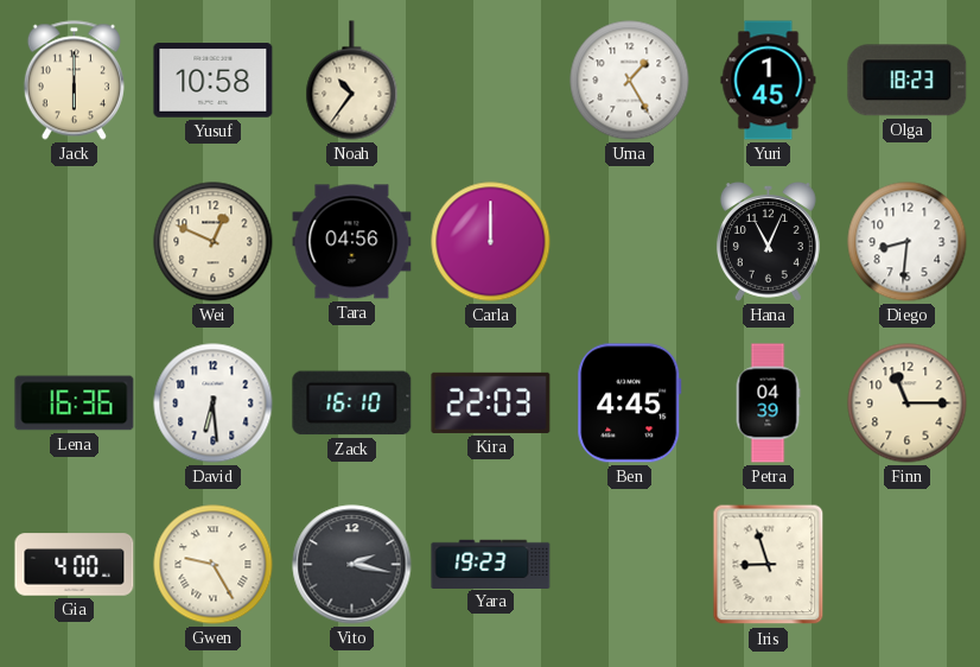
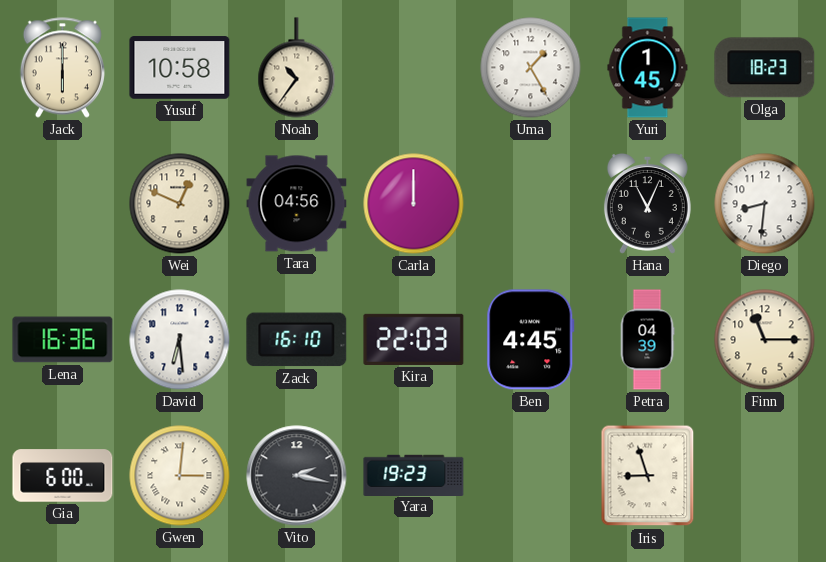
Gia: 4:00 -> 6:00
Gwen: 9:25 -> 3:01
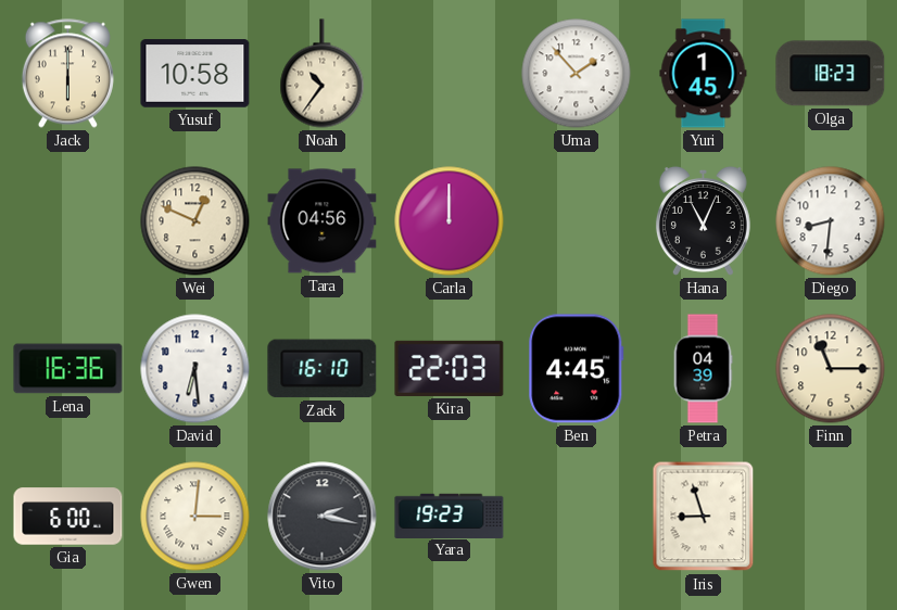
Uma: 1:25 -> 1:53
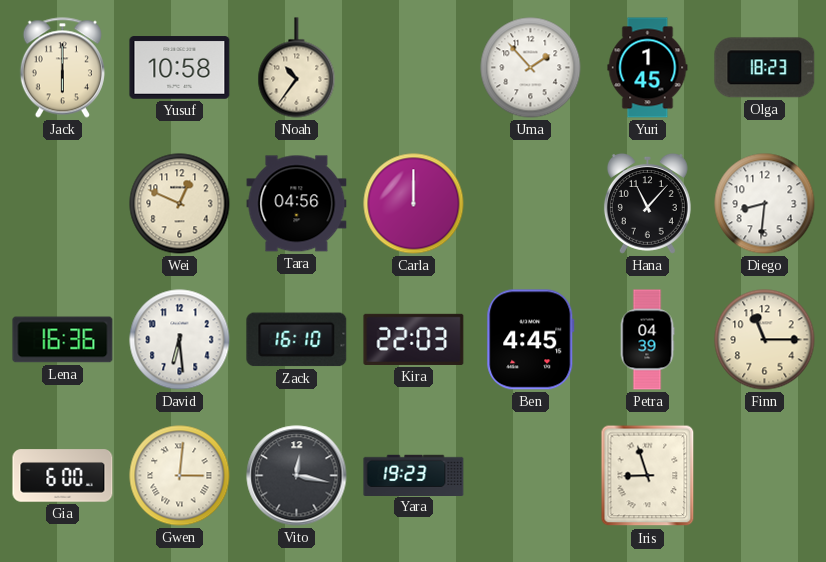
Hana: 11:04 -> 11:07
Vito: 2:17 -> 12:17
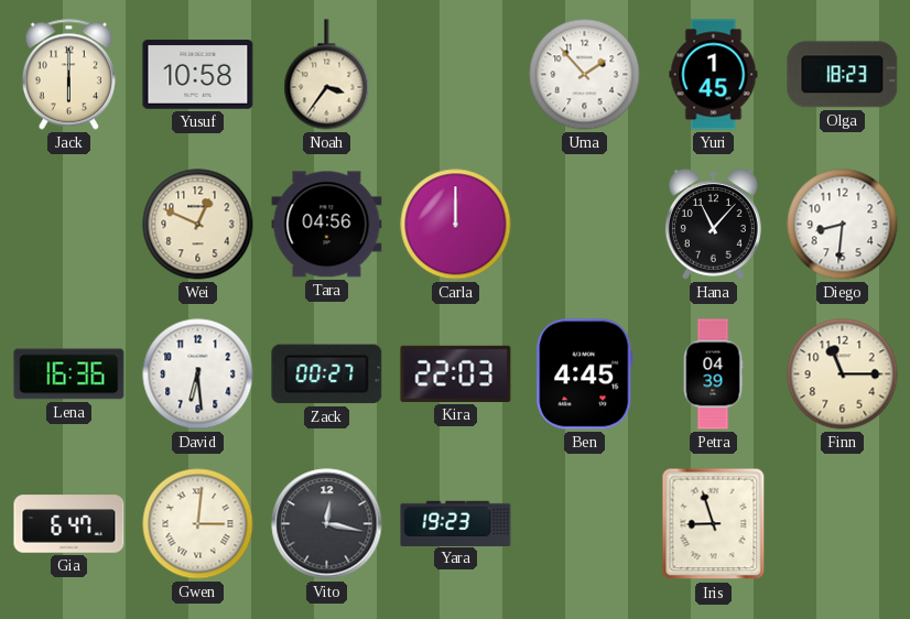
Noah: 10:36 -> 3:36
Zack: 16:10 -> 00:27
Gia: 6:00 -> 6:47
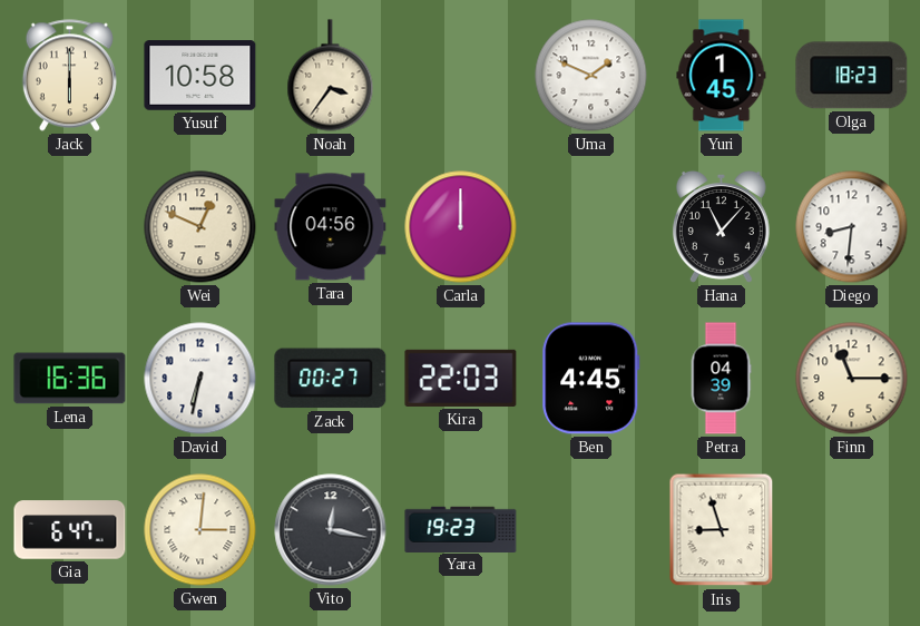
Uma: 1:53 -> 1:49
David: 6:29 -> 6:32
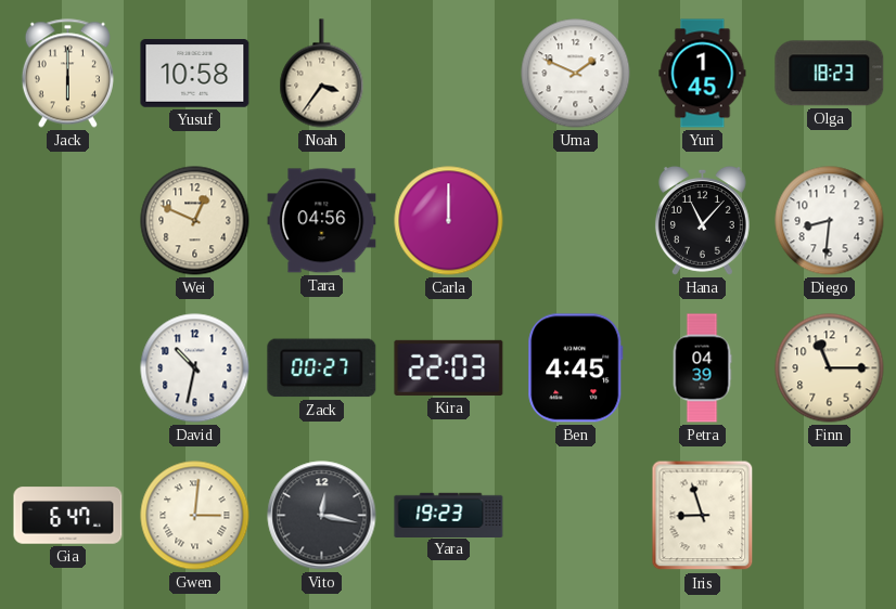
Lena: 16:36 -> none
David: 6:32 -> 10:32
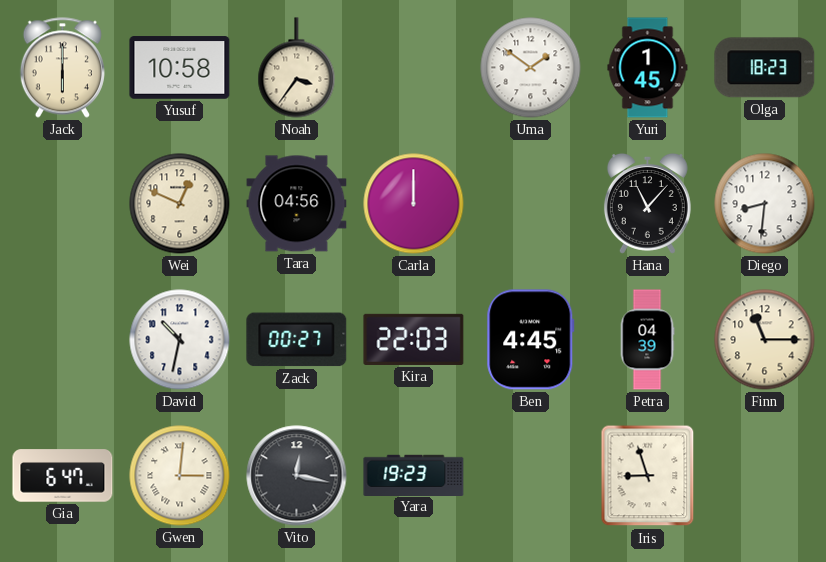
Uma: 1:49 -> 1:51
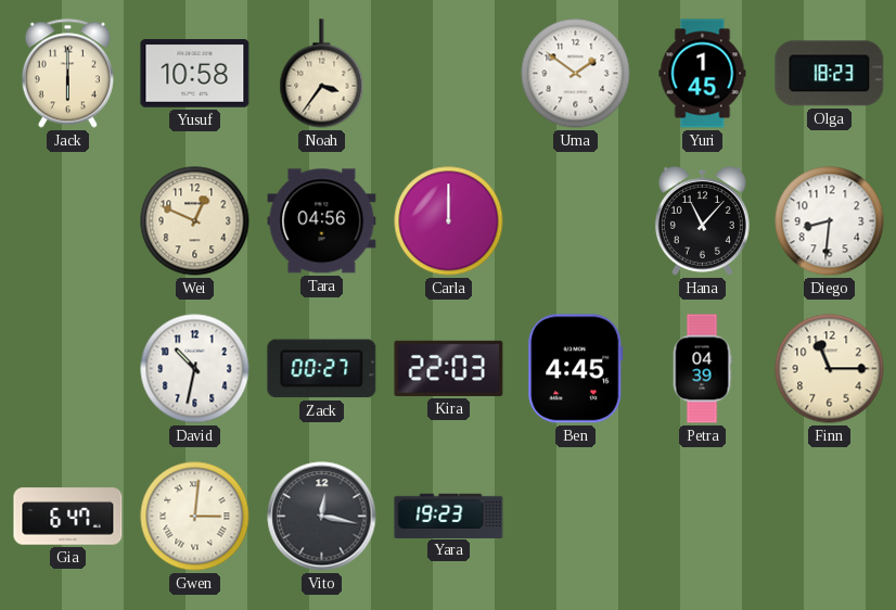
Iris: 8:57 -> none
